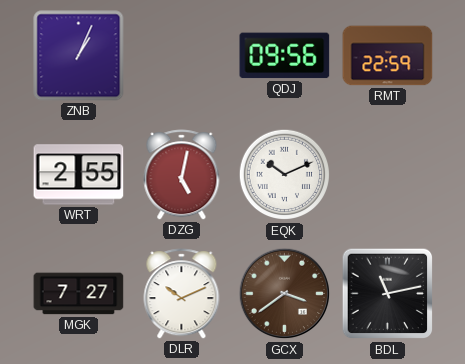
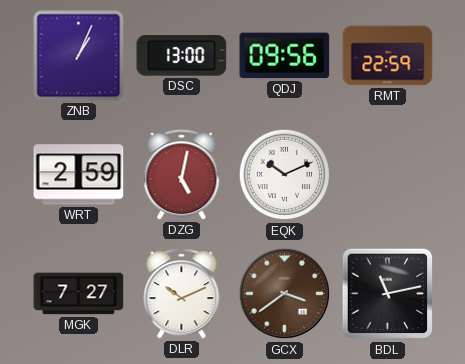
DSC: none -> 13:00
WRT: 2:55 -> 2:59
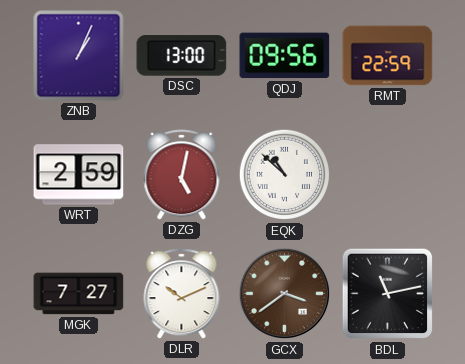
EQK: 10:11 -> 10:52
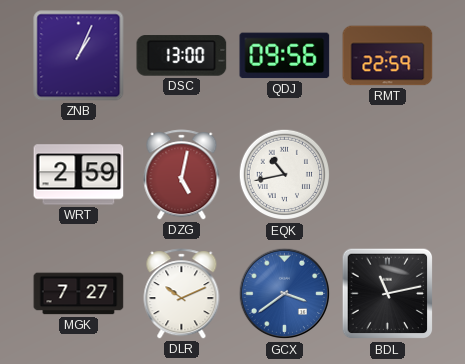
EQK: 10:52 -> 10:43
GCX dial: brown -> blue
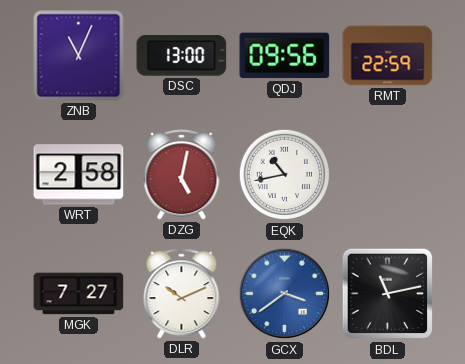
ZNB: 1:04 -> 11:04
WRT: 2:59 -> 2:58
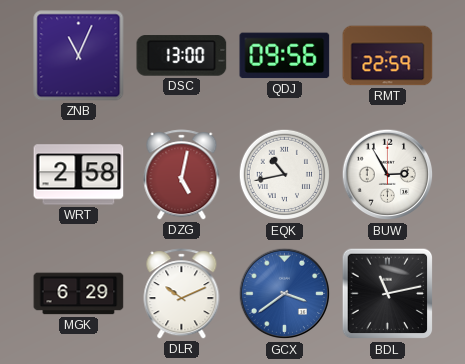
BUW: none -> 2:55
MGK: 7:27 -> 6:29
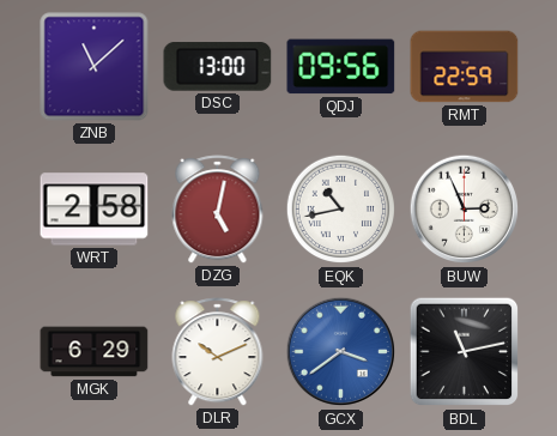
ZNB: 11:04 -> 11:08
BUW: 2:55 -> 2:56
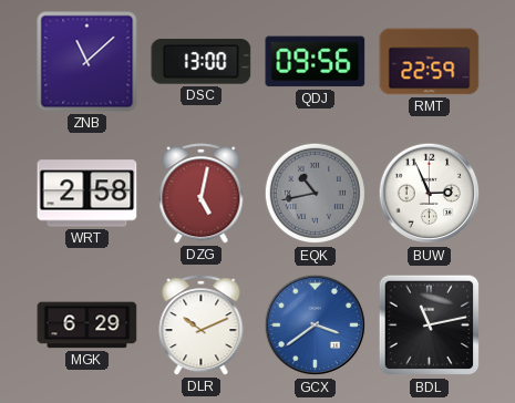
EQK dial: white -> grey
